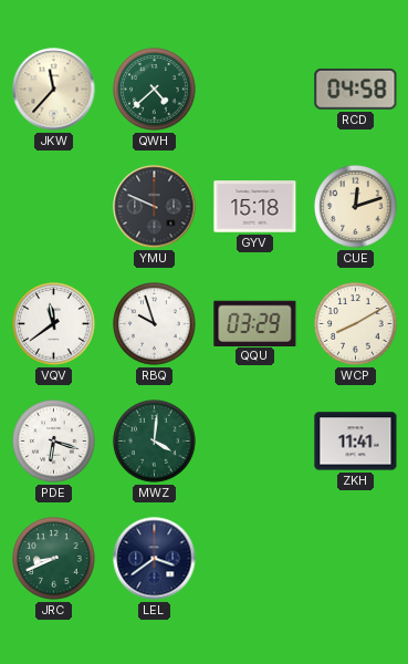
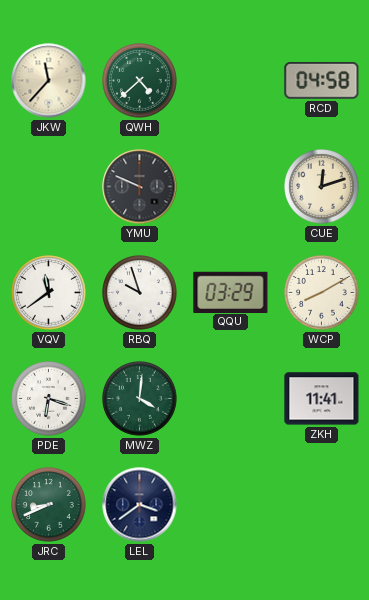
GYV: 15:18 -> none
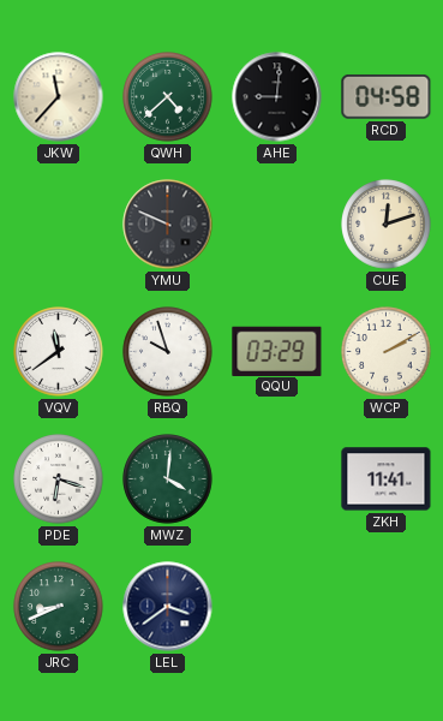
AHE: none -> 9:01
WCP: 8:10 -> 2:10
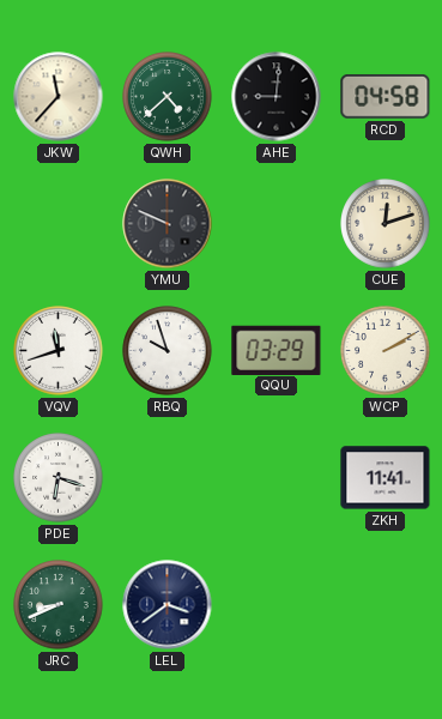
VQV: 11:39 -> 11:42
MWZ: 4:01 -> none
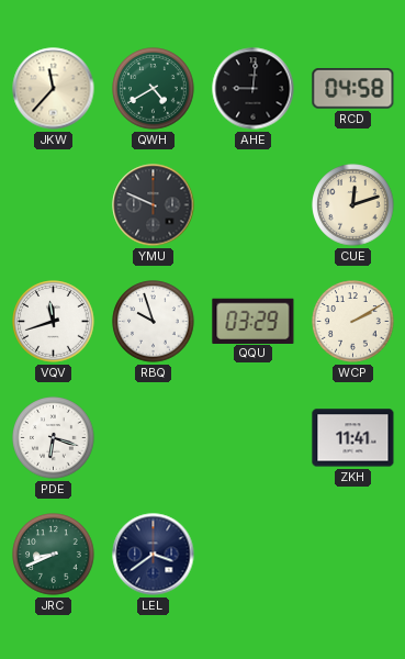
QWH: 4:38 -> 4:40
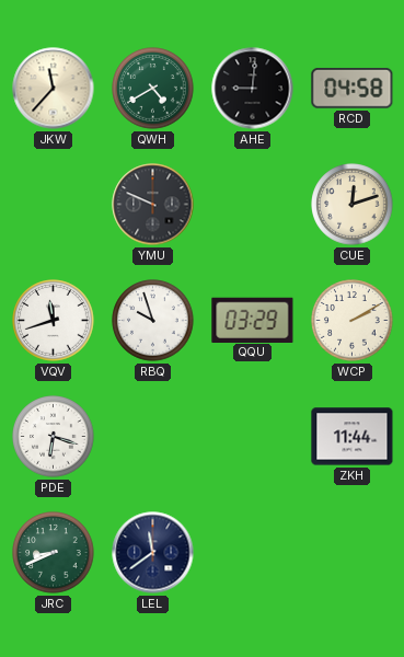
ZKH: 11:41 -> 11:44
LEL: 3:39 -> 11:39
